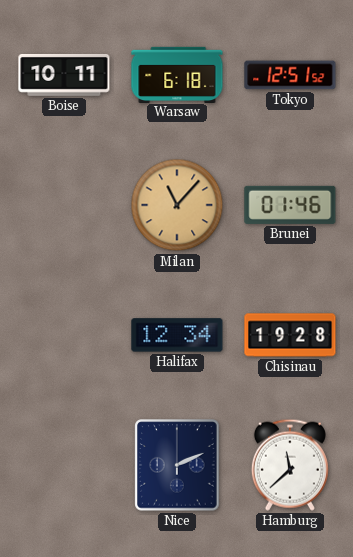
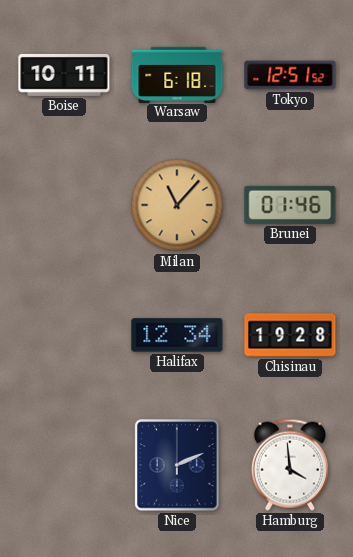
Hamburg: 11:38 -> 3:59
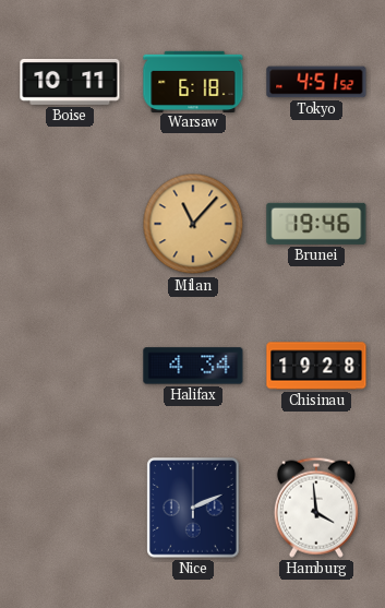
Tokyo: 12:51 -> 4:51
Brunei: 01:46 -> 19:46
Halifax: 12:34 -> 4:34
